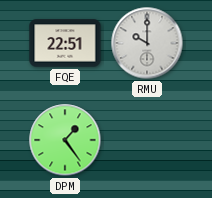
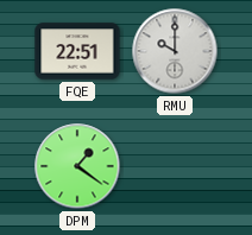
DPM: 1:24 -> 1:21
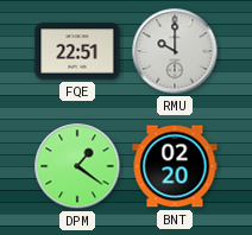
BNT: none -> 02:20
